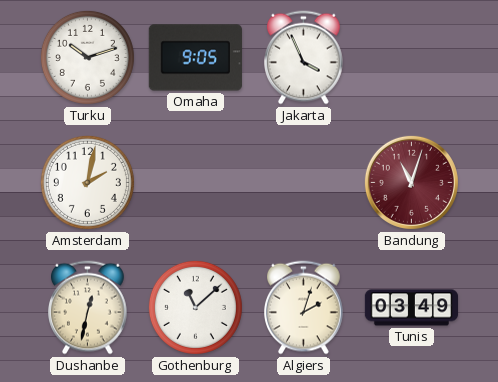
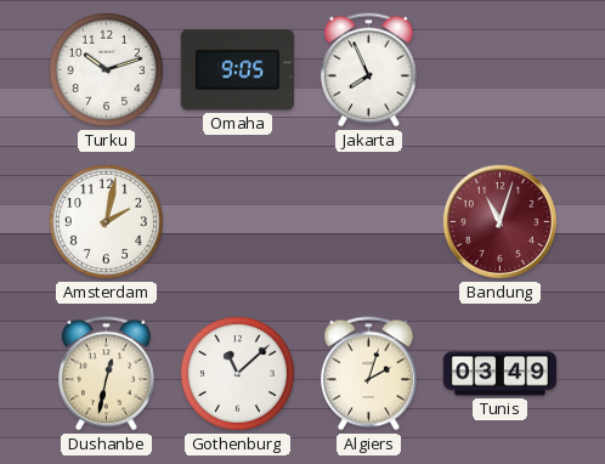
Jakarta: 3:56 -> 7:56
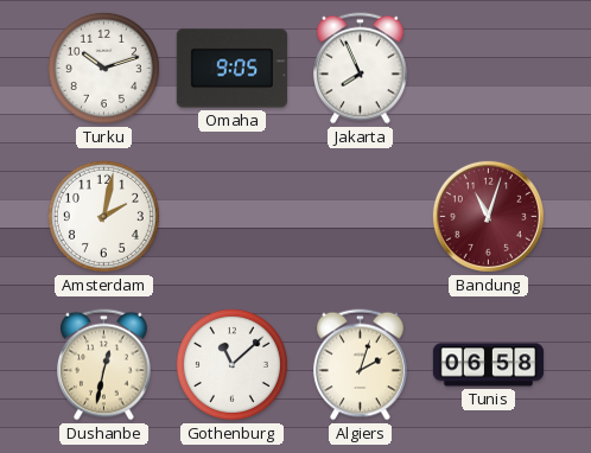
Tunis: 03:49 -> 06:58
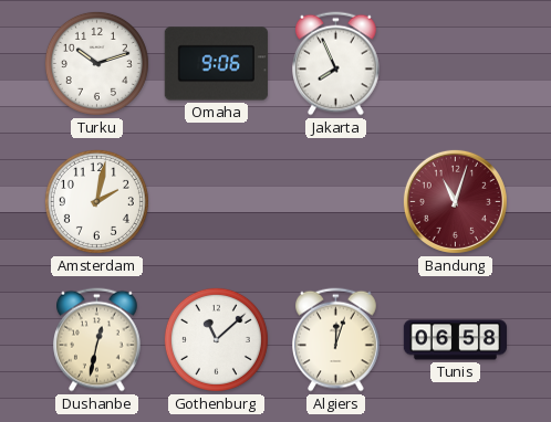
Omaha: 9:05 -> 9:06
Algiers: 2:03 -> 12:03
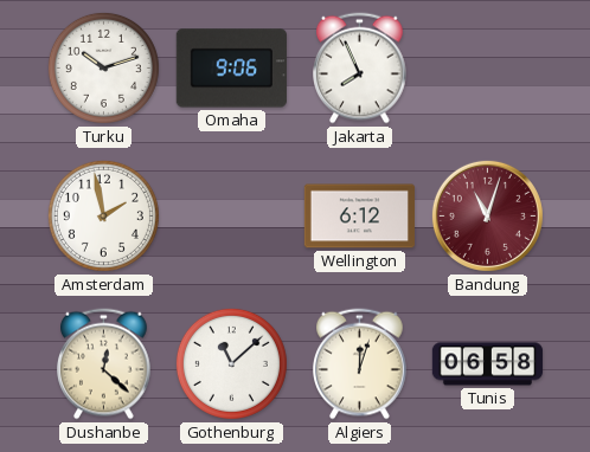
Amsterdam: 2:02 -> 1:58
Wellington: none -> 6:12
Dushanbe: 12:32 -> 12:22
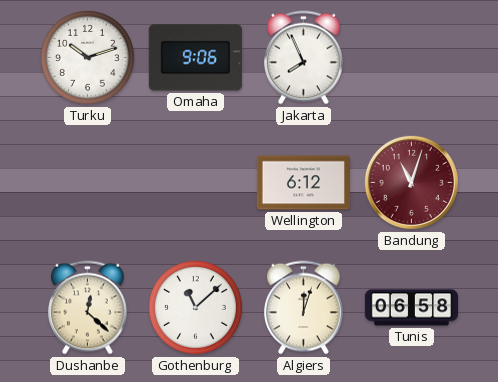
Amsterdam: 1:58 -> none
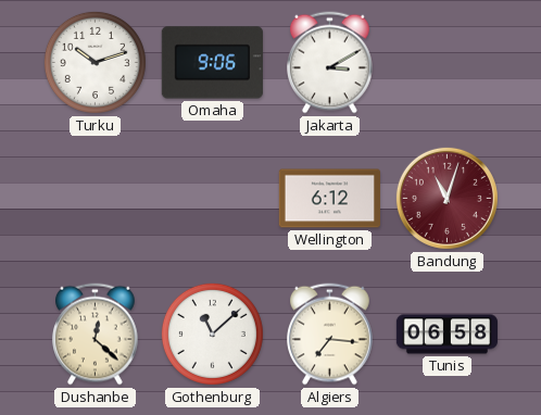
Jakarta: 7:56 -> 3:10
Algiers: 12:03 -> 7:16
